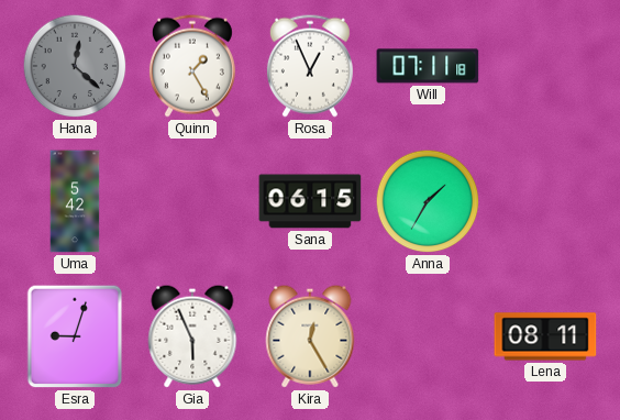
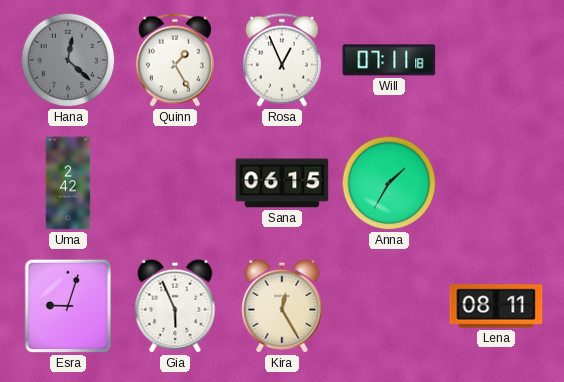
Uma: 5:42 -> 2:42
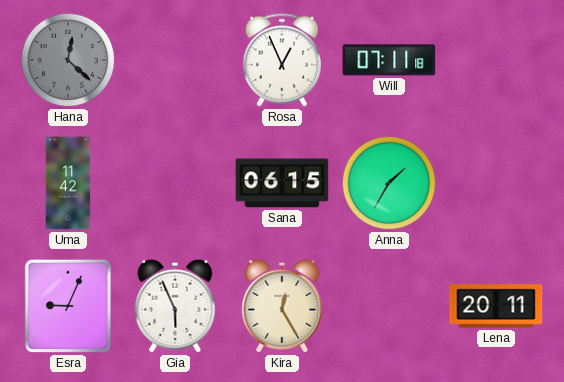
Quinn: 1:25 -> none
Uma: 2:42 -> 11:42
Esra: 9:03 -> 9:04
Lena: 08:11 -> 20:11
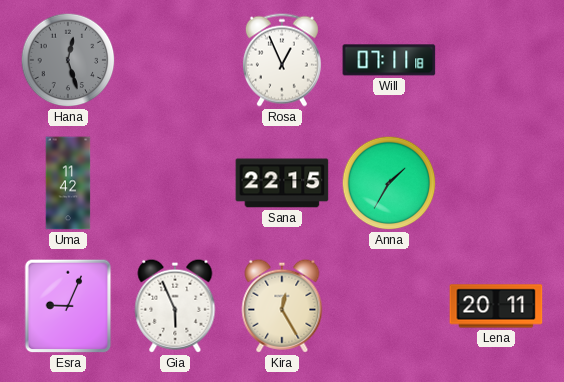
Hana: 12:22 -> 12:27
Sana: 06:15 -> 22:15
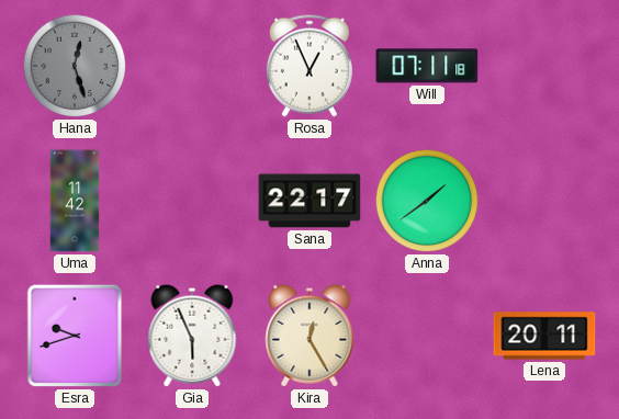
Sana: 22:15 -> 22:17
Anna: 1:35 -> 1:39
Esra: 9:04 -> 9:42
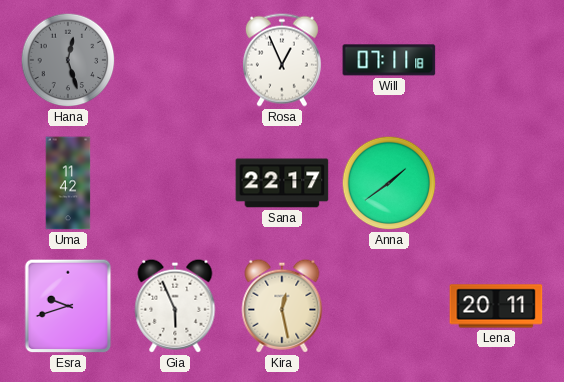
Kira: 12:25 -> 12:28
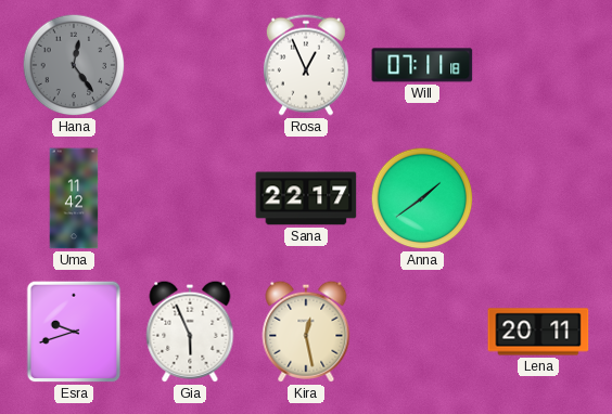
Hana: 12:27 -> 12:24
